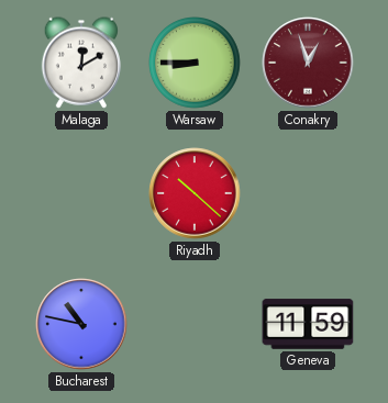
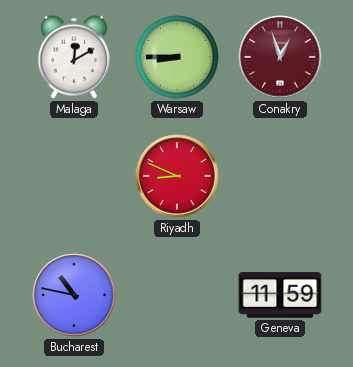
Riyadh: 10:22 -> 8:49
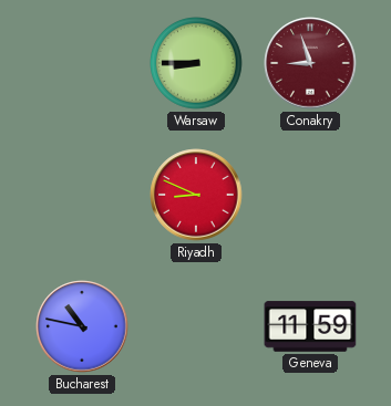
Malaga: 12:10 -> none
Conakry: 12:57 -> 8:57
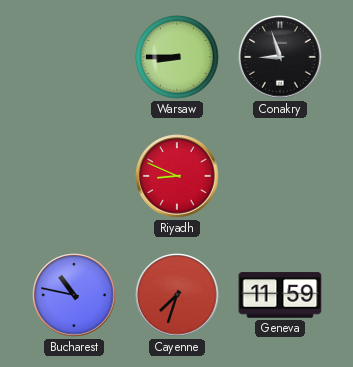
Conakry dial: burgundy -> black
Cayenne: none -> 7:33
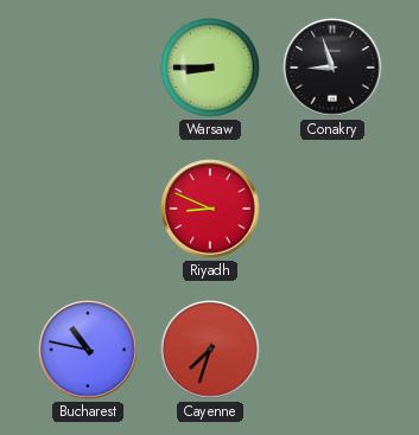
Geneva: 11:59 -> none
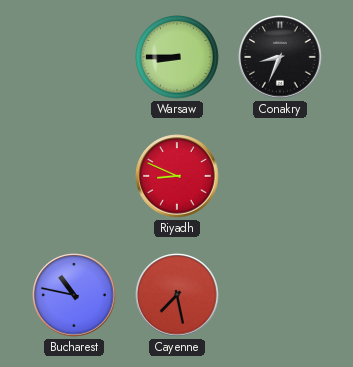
Conakry: 8:57 -> 8:34
Cayenne: 7:33 -> 7:28
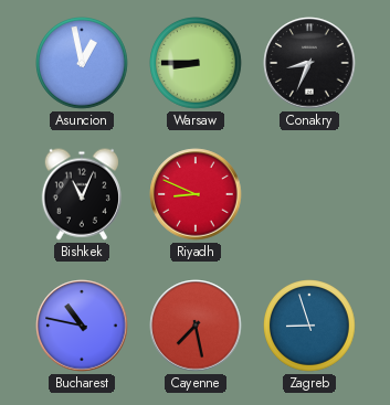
Asuncion: none -> 12:58
Bishkek: none -> 11:04
Zagreb: none -> 8:57
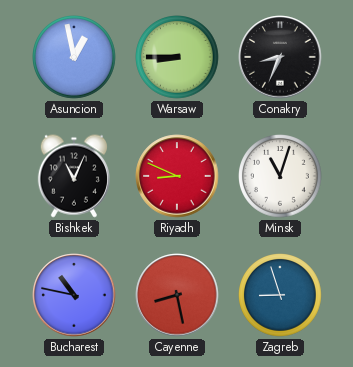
Minsk: none -> 11:03
Cayenne: 7:28 -> 8:28
